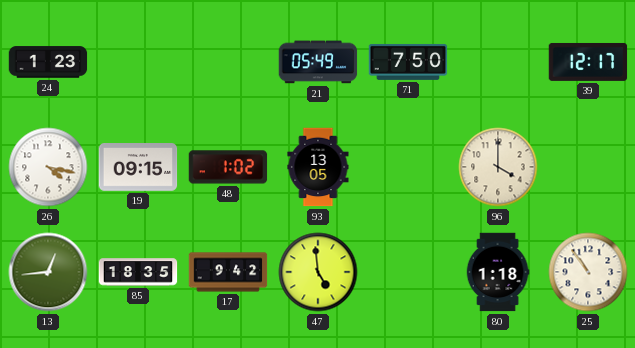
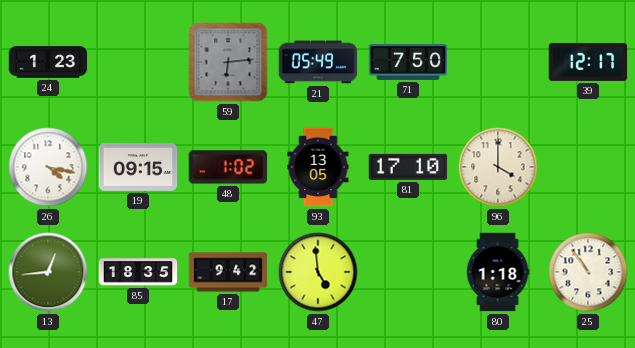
59: none -> 6:14
81: none -> 17:10
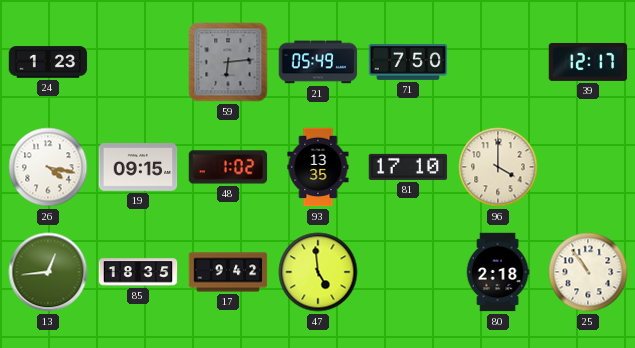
93: 13:05 -> 13:35
80: 1:18 -> 2:18
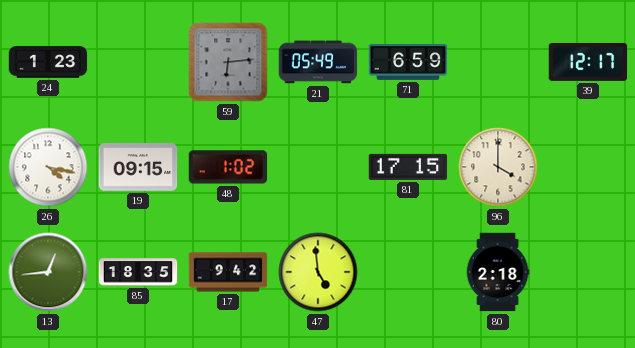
71: 7:50 -> 6:59
93: 13:35 -> none
81: 17:10 -> 17:15
25: 10:54 -> none
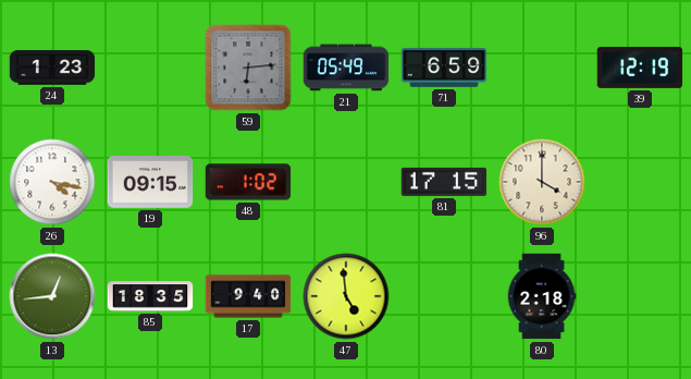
39: 12:17 -> 12:19
17: 9:42 -> 9:40
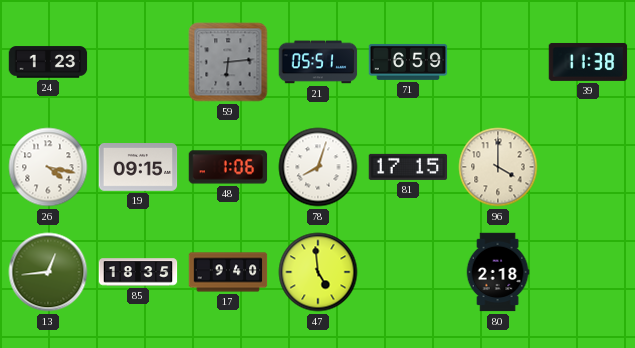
21: 05:49 -> 05:51
39: 12:19 -> 11:38
48: 1:02 -> 1:06
78: none -> 8:03
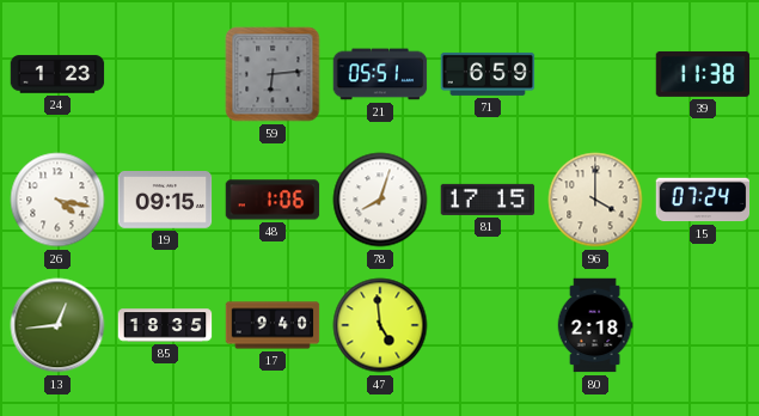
15: none -> 07:24
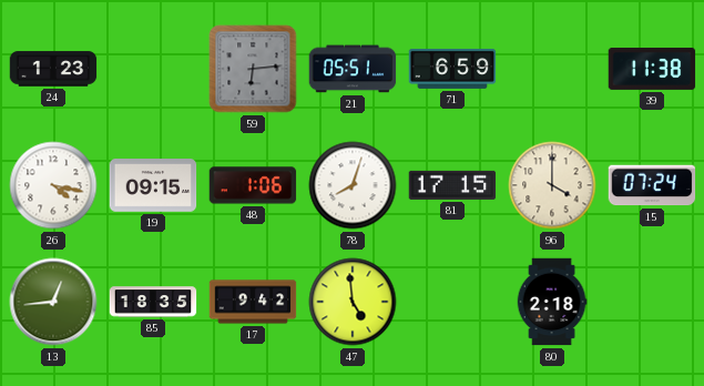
17: 9:40 -> 9:42
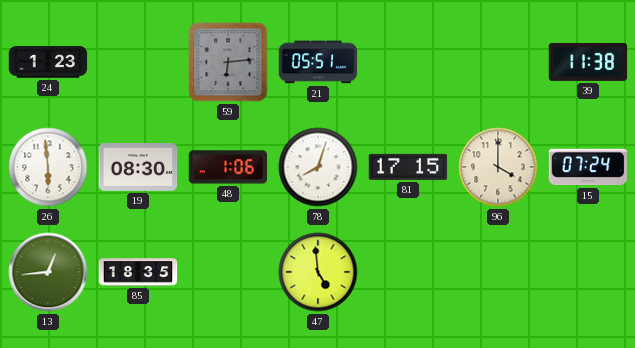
71: 6:59 -> none
26: 4:17 -> 5:59
19: 09:15 -> 08:30
17: 9:42 -> none
80: 2:18 -> none
